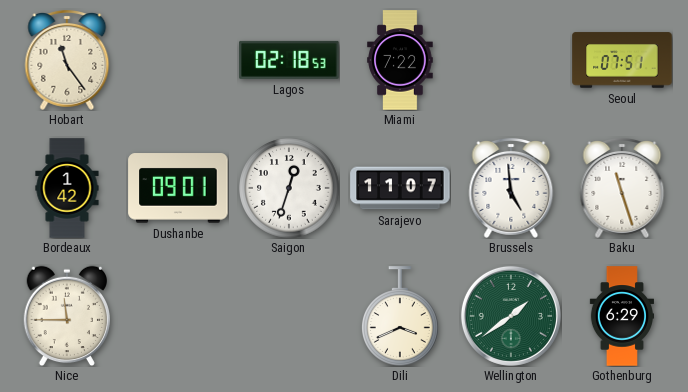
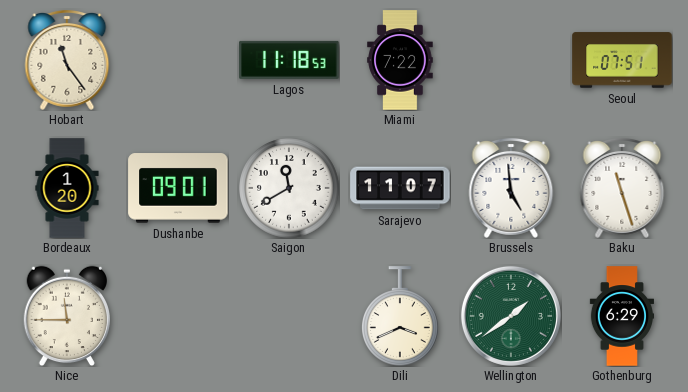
Lagos: 02:18 -> 11:18
Bordeaux: 1:42 -> 1:20
Saigon: 12:33 -> 11:40
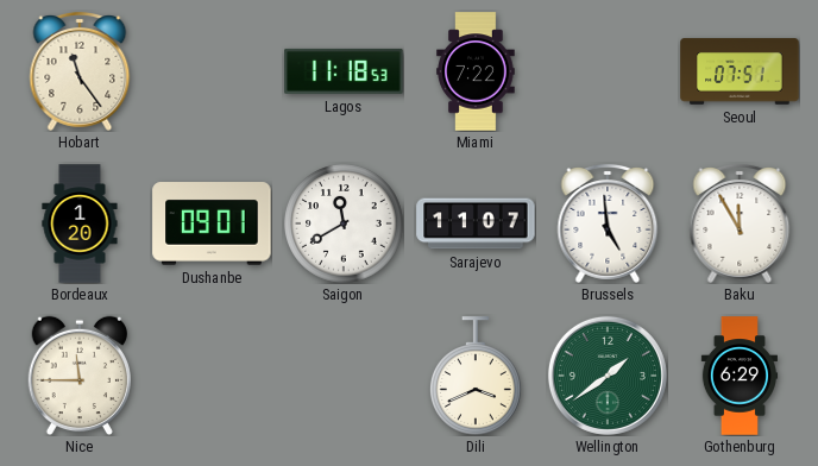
Baku: 11:27 -> 11:55
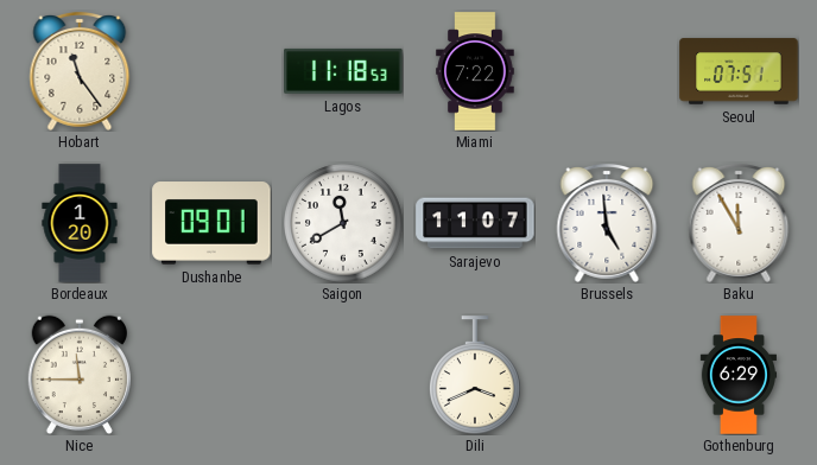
Wellington: 1:39 -> none
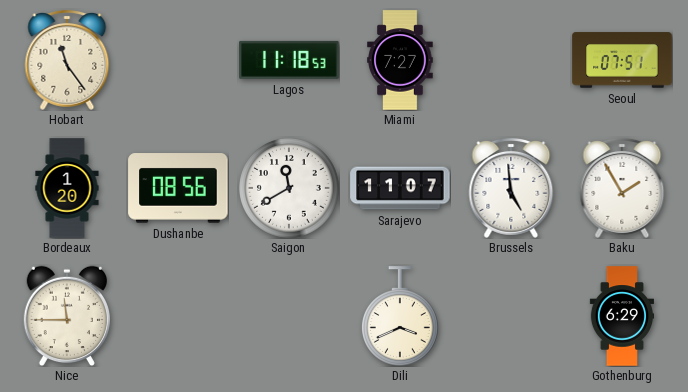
Miami: 7:22 -> 7:27
Dushanbe: 09:01 -> 08:56
Baku: 11:55 -> 1:55
